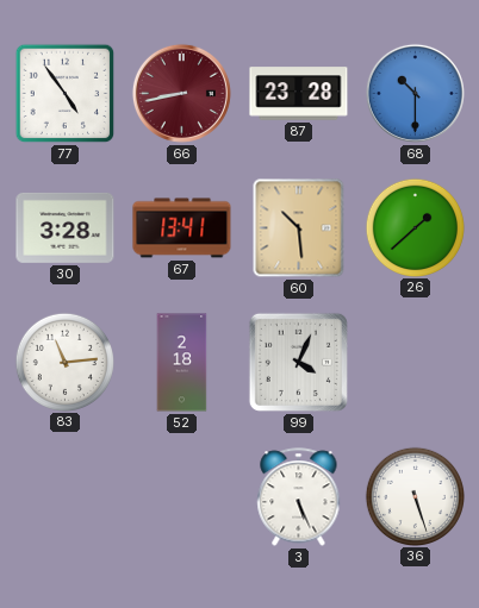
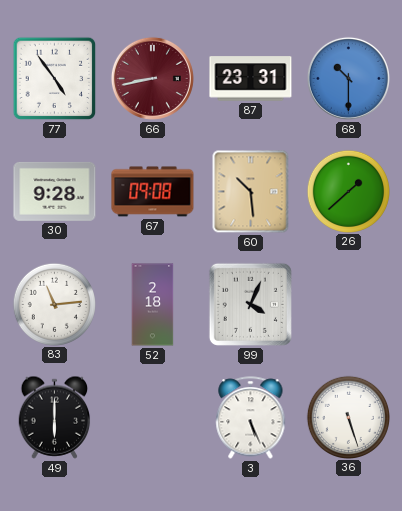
87: 23:28 -> 23:31
30: 3:28 -> 9:28
67: 13:41 -> 09:08
49: none -> 6:00
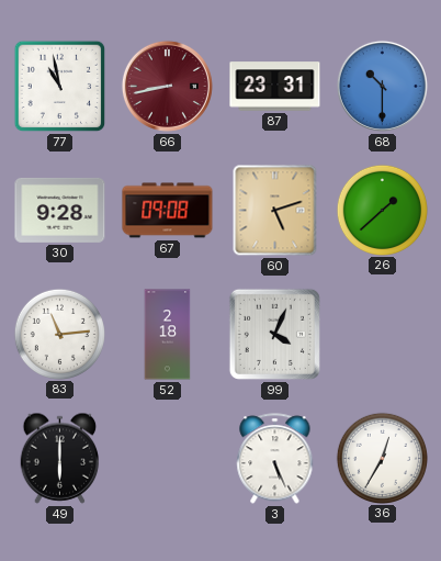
77: 4:54 -> 10:58
60: 10:29 -> 5:12
36: 5:27 -> 12:35
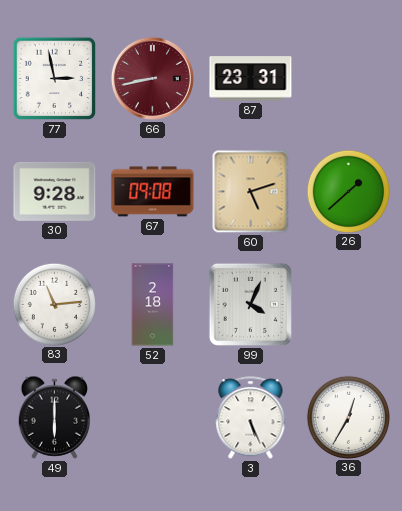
77: 10:58 -> 2:58
68: 10:30 -> none
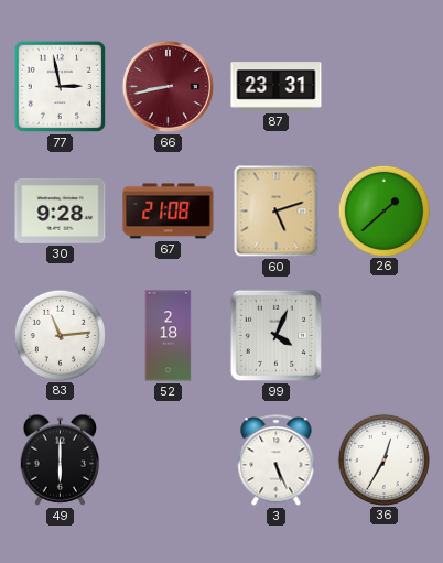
67: 09:08 -> 21:08
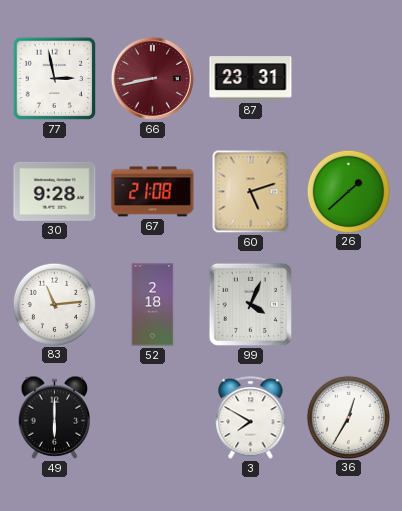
3: 5:26 -> 7:50
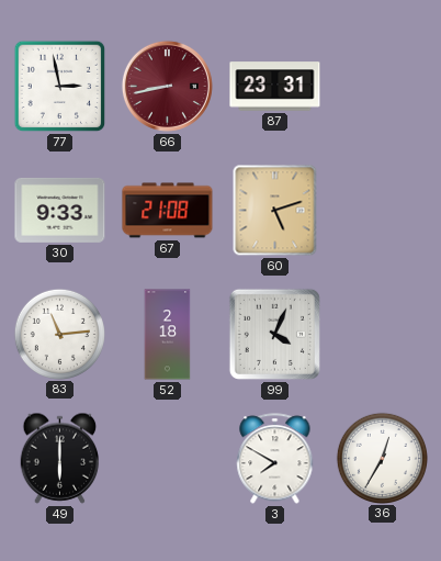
30: 9:28 -> 9:33
26: 1:38 -> none
